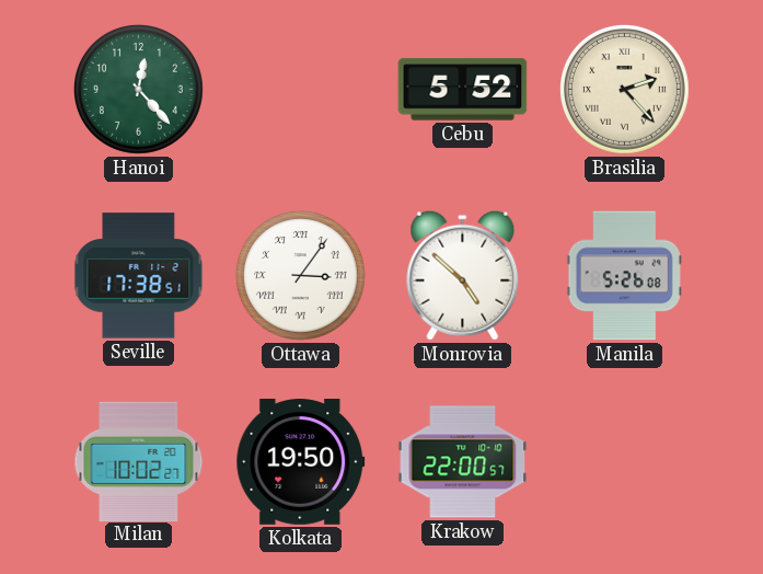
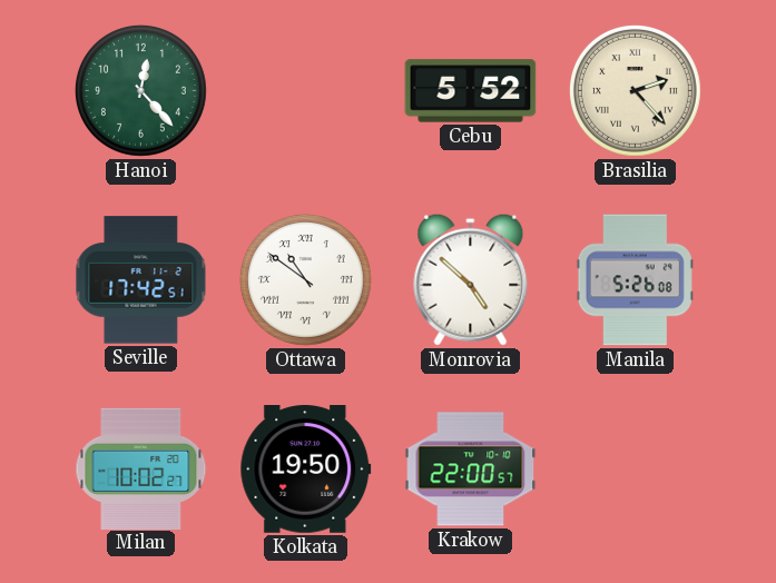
Seville: 17:38 -> 17:42
Ottawa: 3:06 -> 10:51
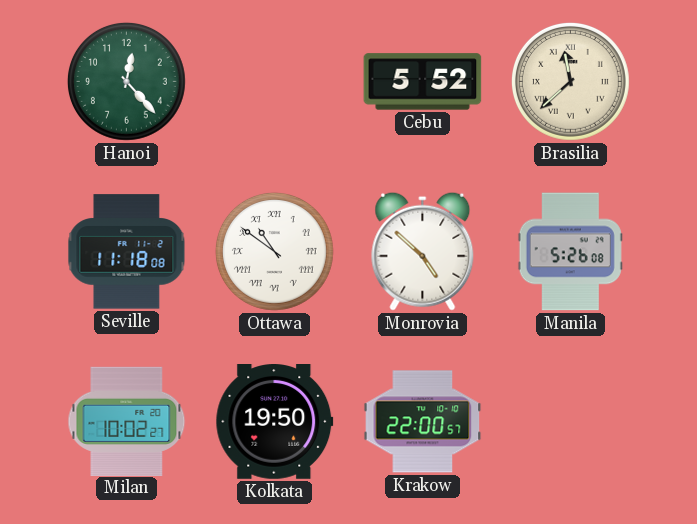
Brasilia: 2:23 -> 11:38
Seville: 17:42 -> 11:18
